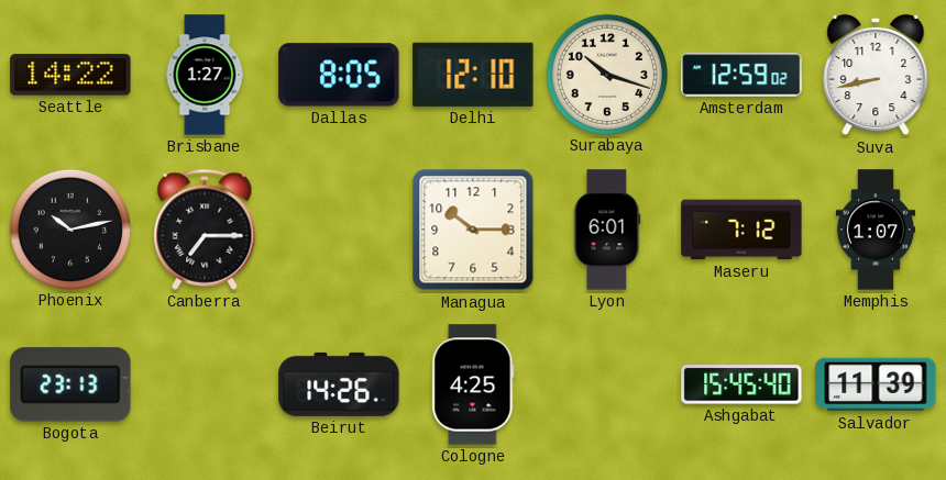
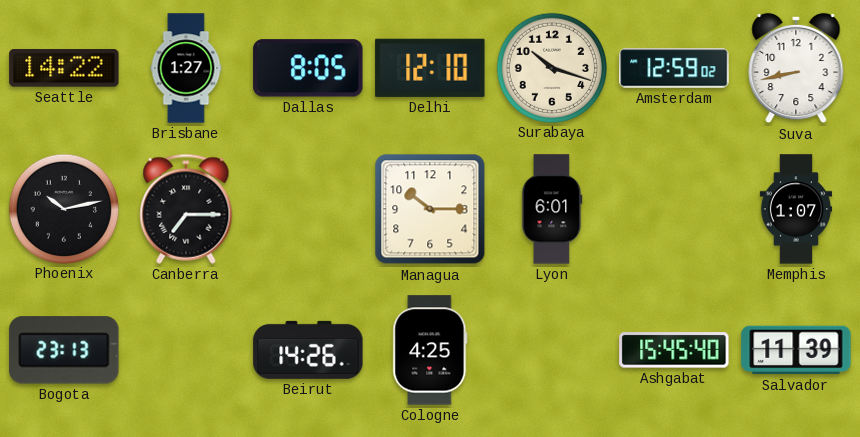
Maseru: 7:12 -> none
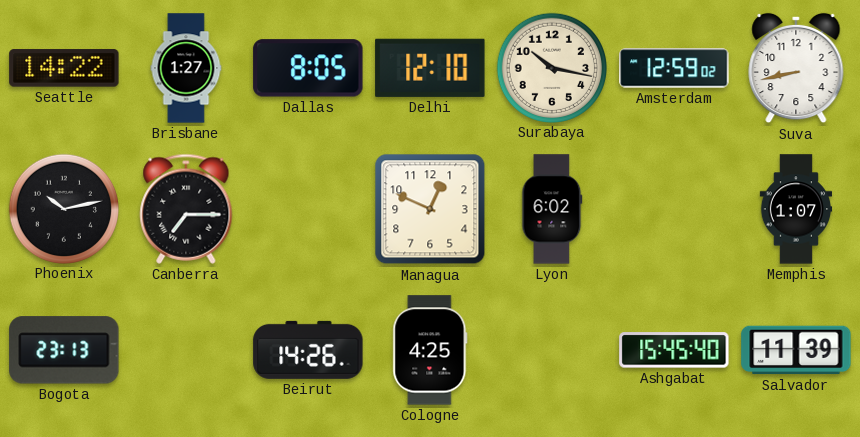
Surabaya: 10:18 -> 10:17
Managua: 10:15 -> 12:49
Lyon: 6:01 -> 6:02
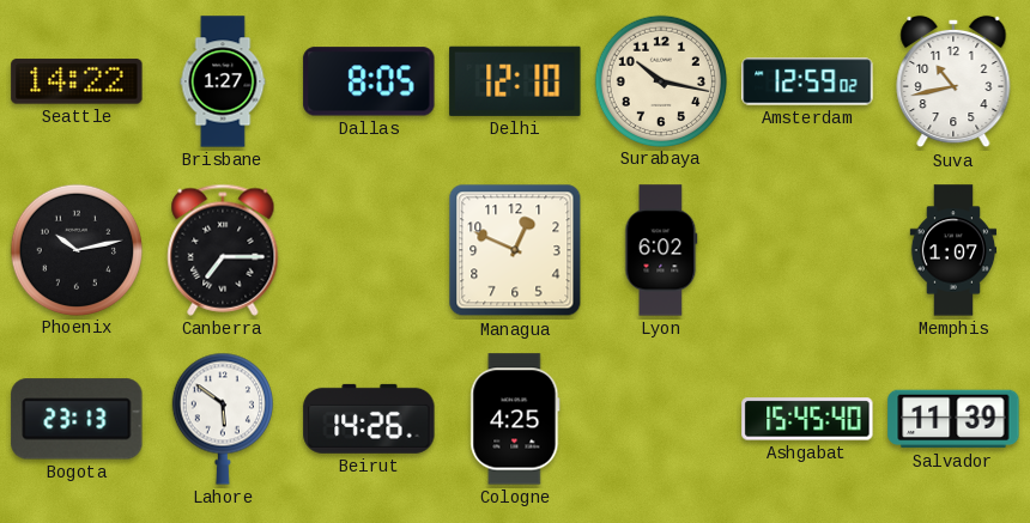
Suva: 8:43 -> 10:43
Lahore: none -> 5:51
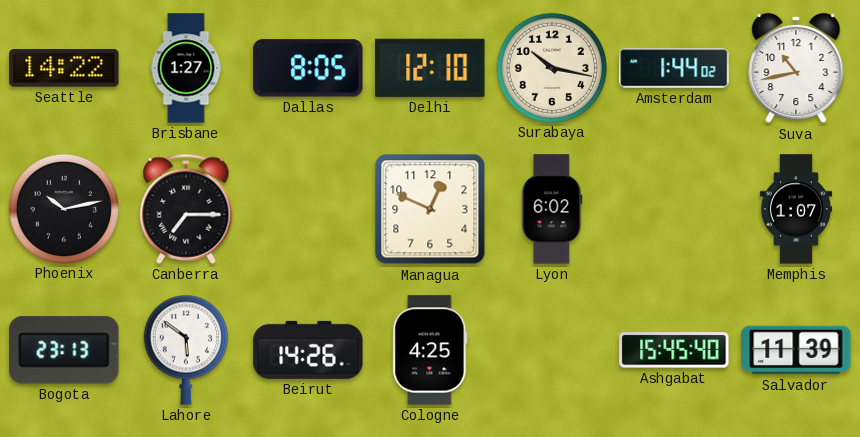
Amsterdam: 12:59 -> 1:44
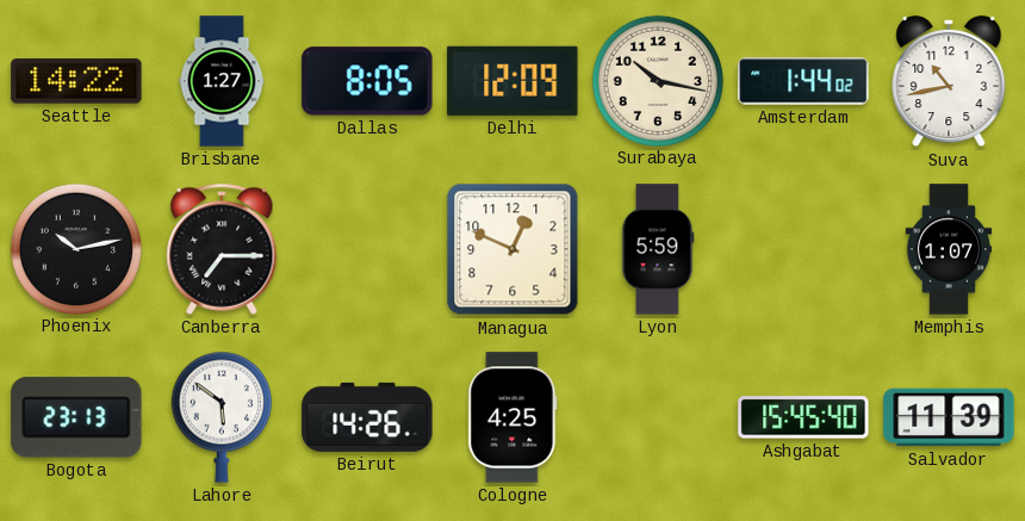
Delhi: 12:10 -> 12:09
Lyon: 6:02 -> 5:59
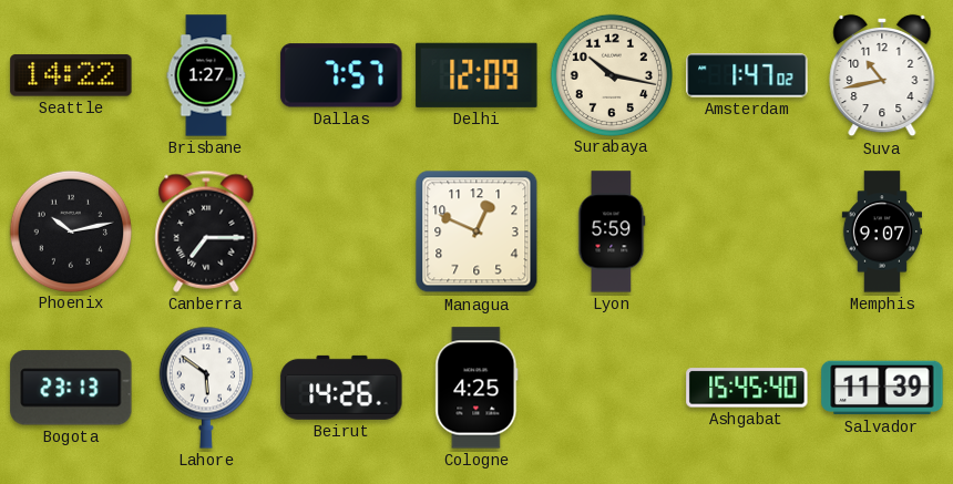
Dallas: 8:05 -> 7:57
Amsterdam: 1:44 -> 1:47
Memphis: 1:07 -> 9:07
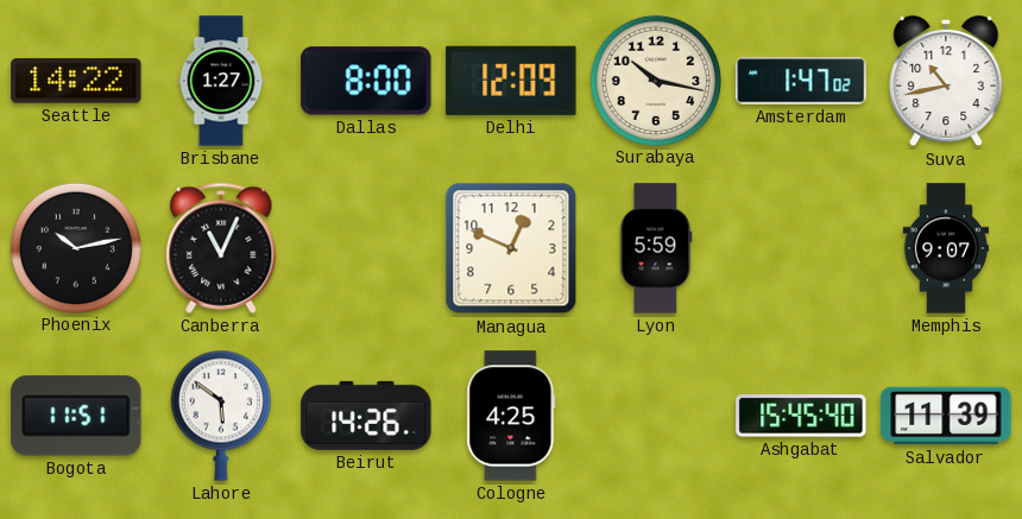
Dallas: 7:57 -> 8:00
Canberra: 7:15 -> 11:04
Bogota: 23:13 -> 11:51
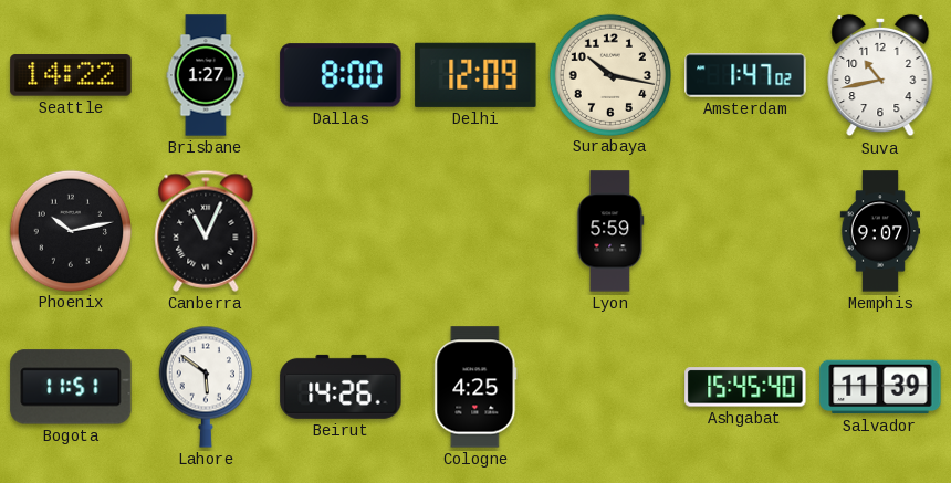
Managua: 12:49 -> none
